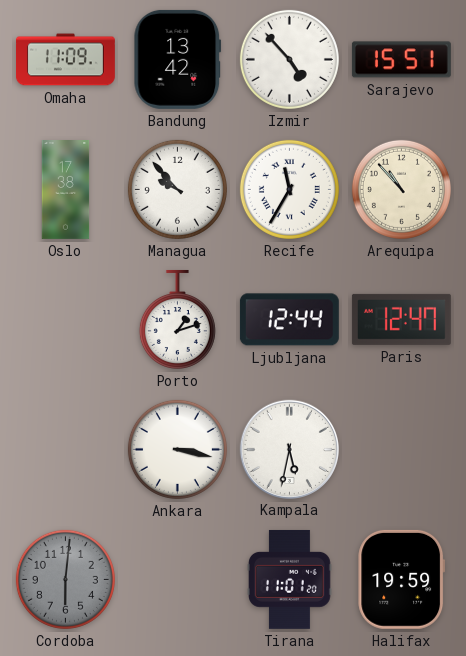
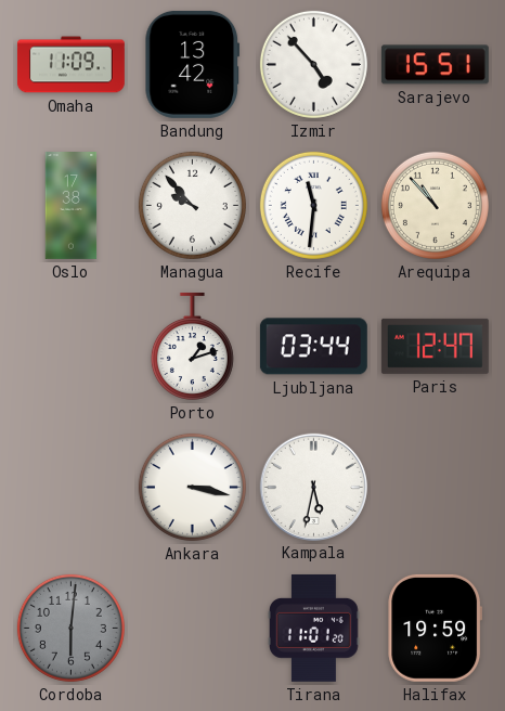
Recife: 11:35 -> 11:31
Ljubljana: 12:44 -> 03:44
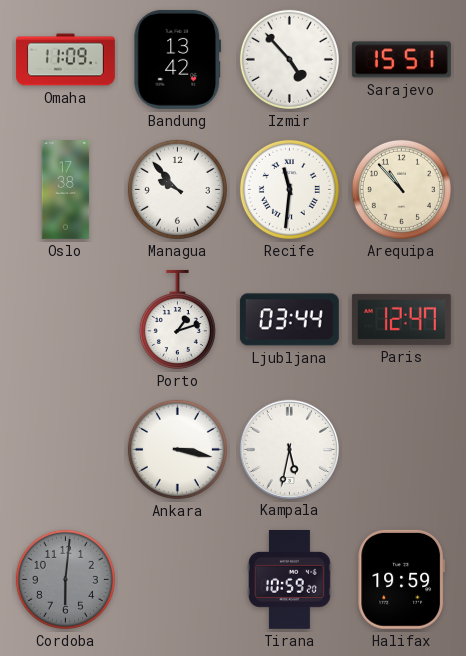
Tirana: 11:01 -> 10:59
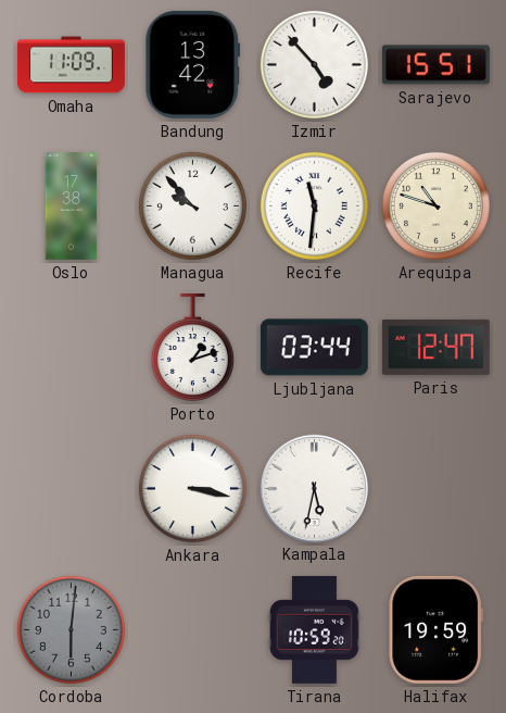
Arequipa: 10:53 -> 10:48
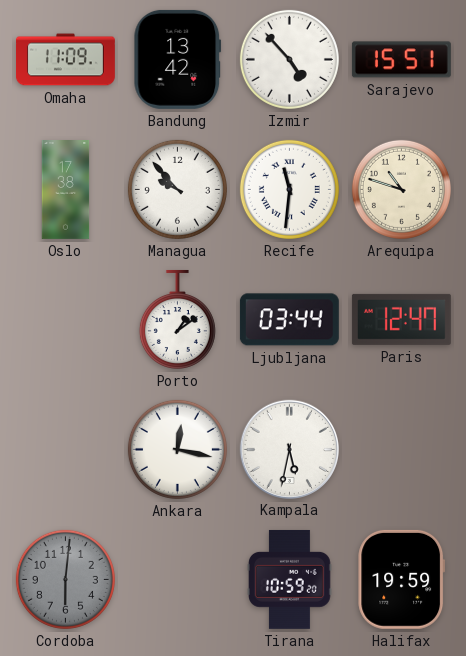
Porto: 1:12 -> 1:09
Ankara: 3:17 -> 12:17
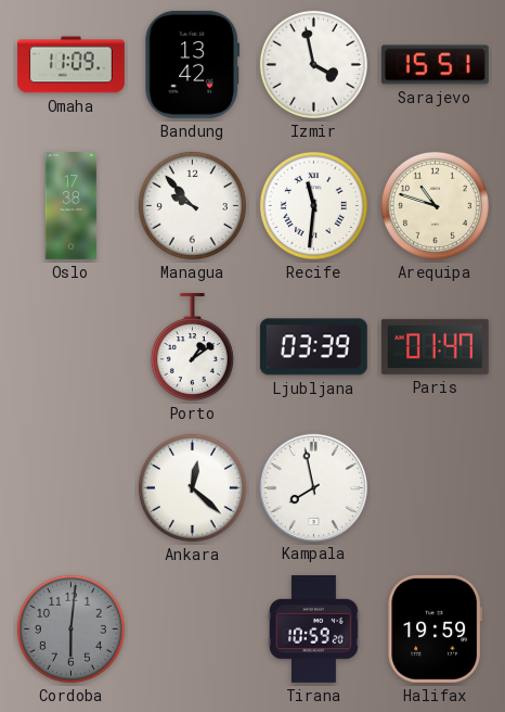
Izmir: 4:53 -> 3:58
Ljubljana: 03:44 -> 03:39
Paris: 12:47 -> 01:47
Ankara: 12:17 -> 12:22
Kampala: 5:32 -> 7:58
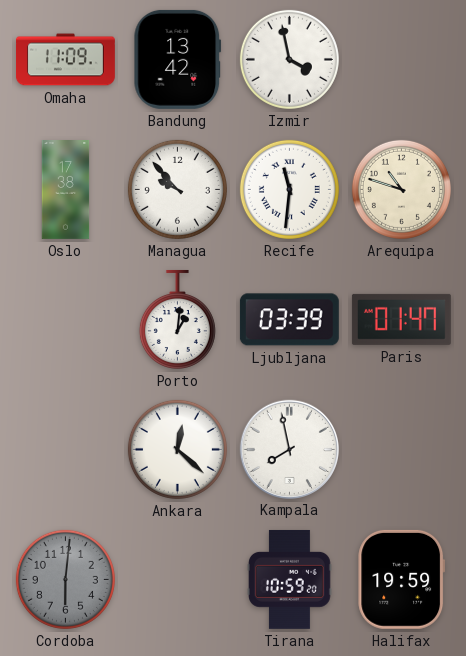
Sarajevo: 15:51 -> none
Porto: 1:09 -> 1:01
